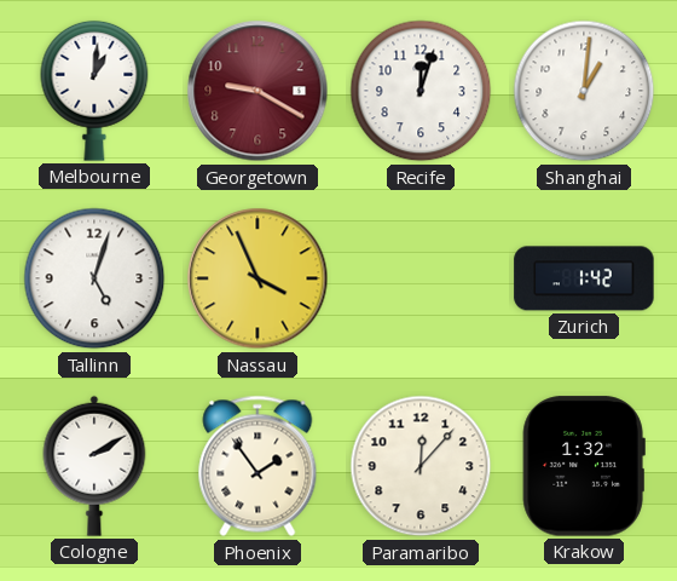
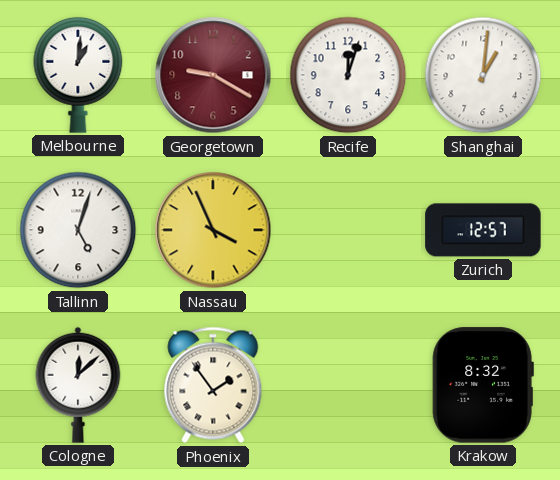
Zurich: 1:42 -> 12:57
Cologne: 2:10 -> 12:08
Paramaribo: 12:07 -> none
Krakow: 1:32 -> 8:32
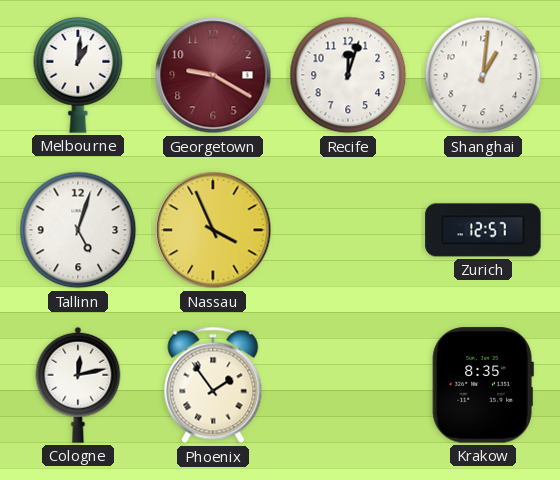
Cologne: 12:08 -> 12:13
Krakow: 8:32 -> 8:35
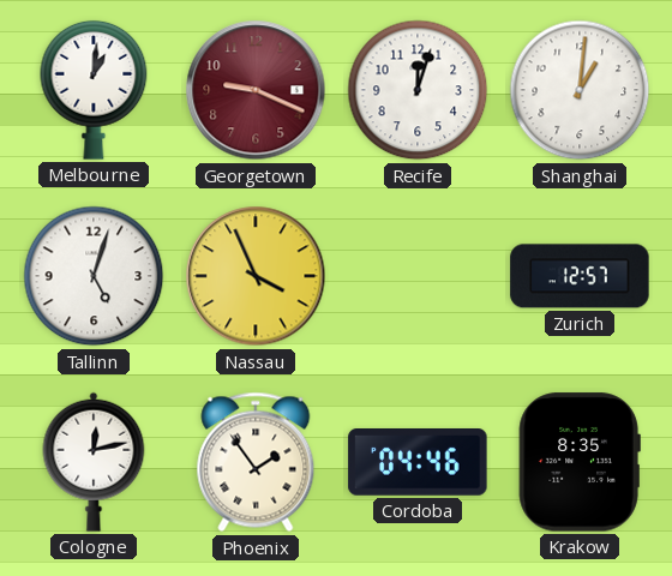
Georgetown: 9:20 -> 9:19
Cordoba: none -> 04:46
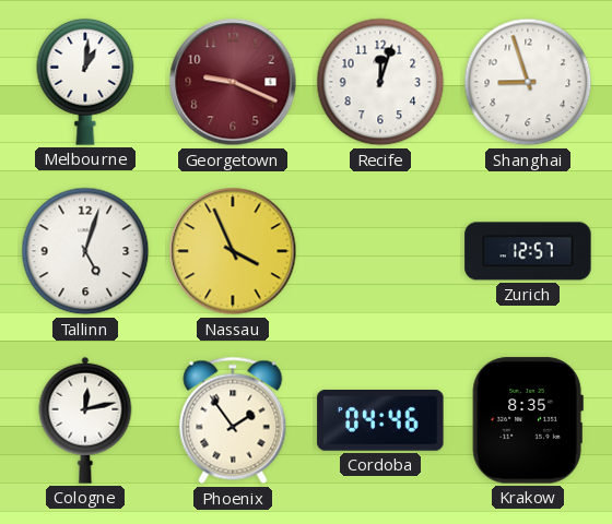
Shanghai: 1:01 -> 8:57
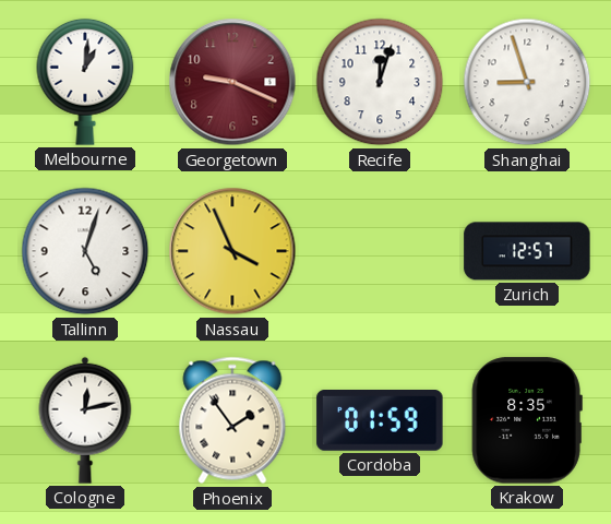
Cordoba: 04:46 -> 01:59
